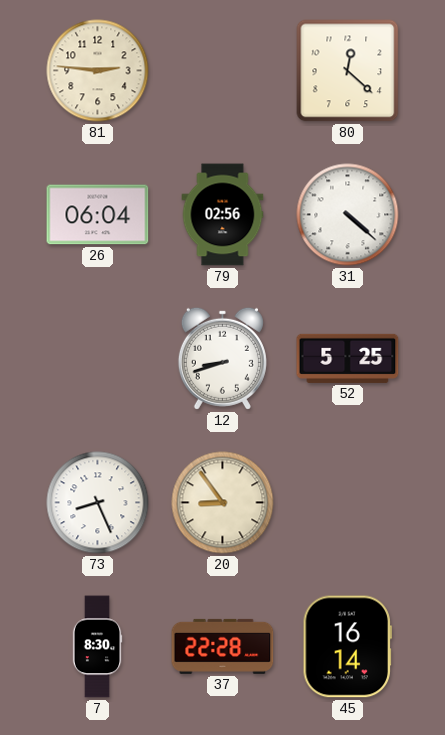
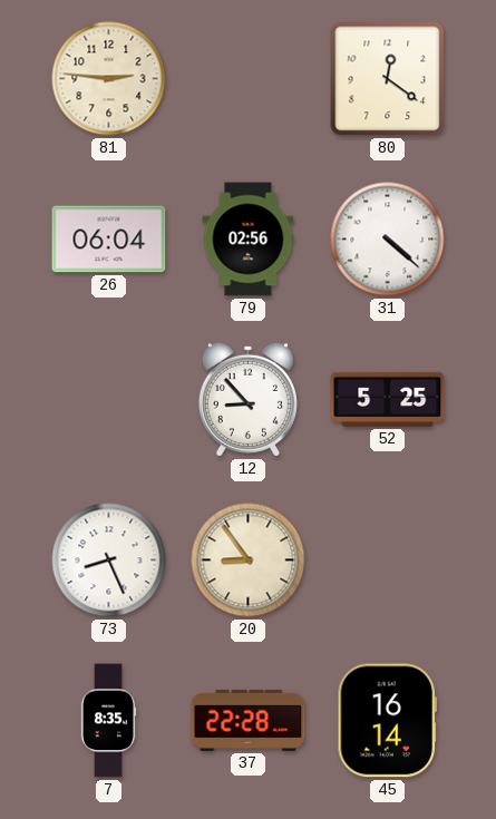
80: 12:22 -> 12:21
12: 8:42 -> 8:53
7: 8:30 -> 8:35
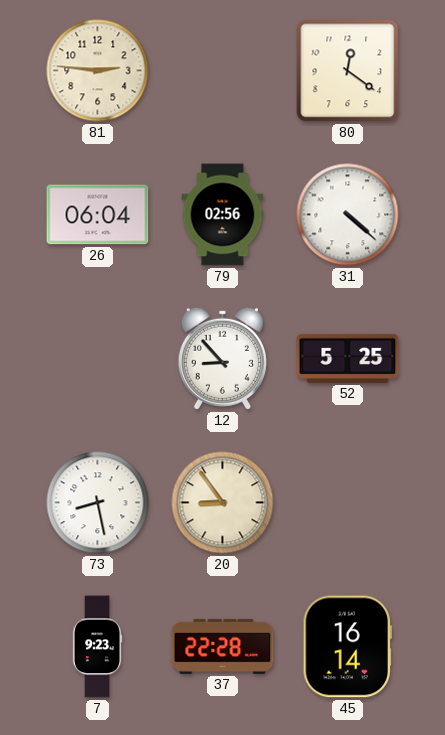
73: 8:26 -> 8:28
7: 8:35 -> 9:23
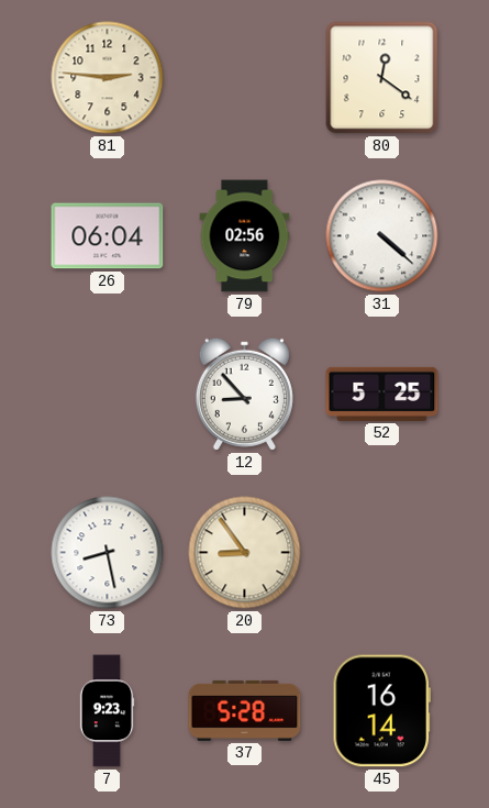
37: 22:28 -> 5:28
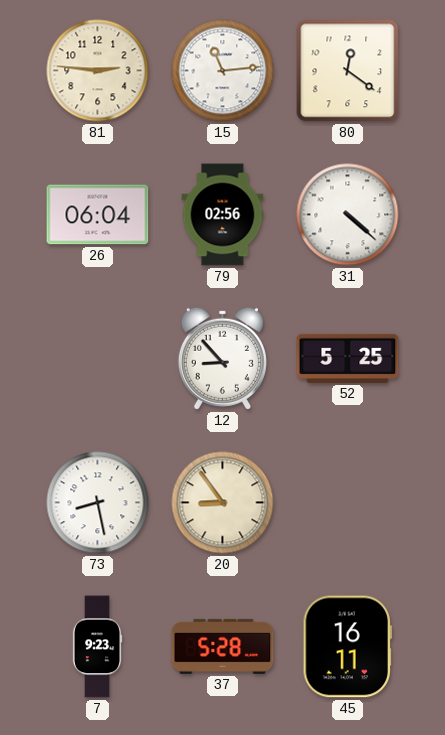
15: none -> 11:14
45: 16:14 -> 16:11
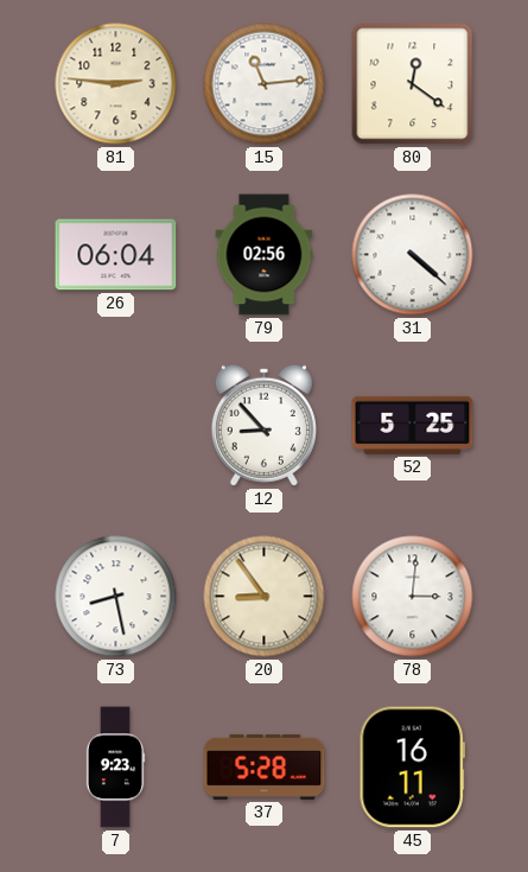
78: none -> 3:01
